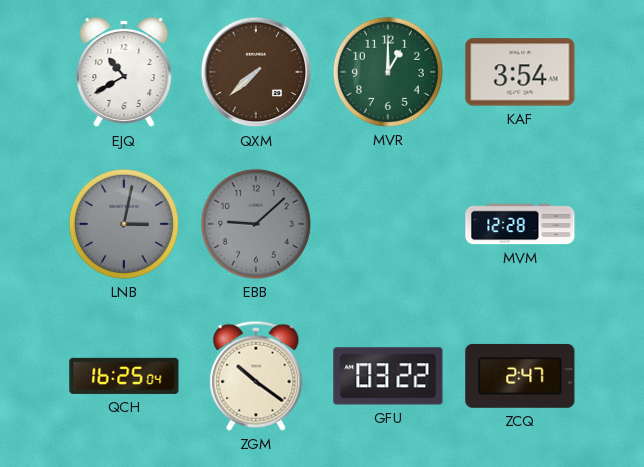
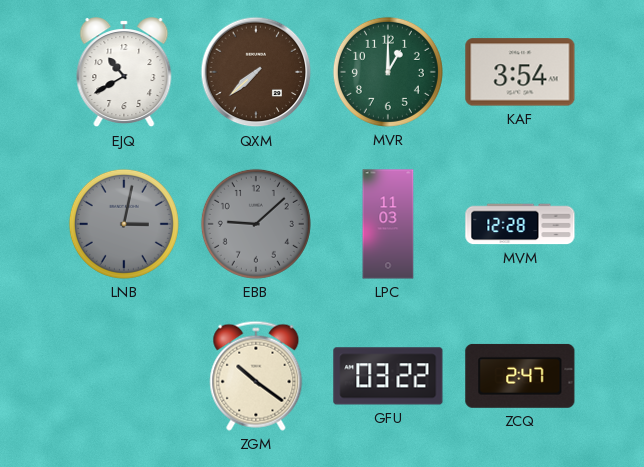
LPC: none -> 11:03
QCH: 16:25 -> none
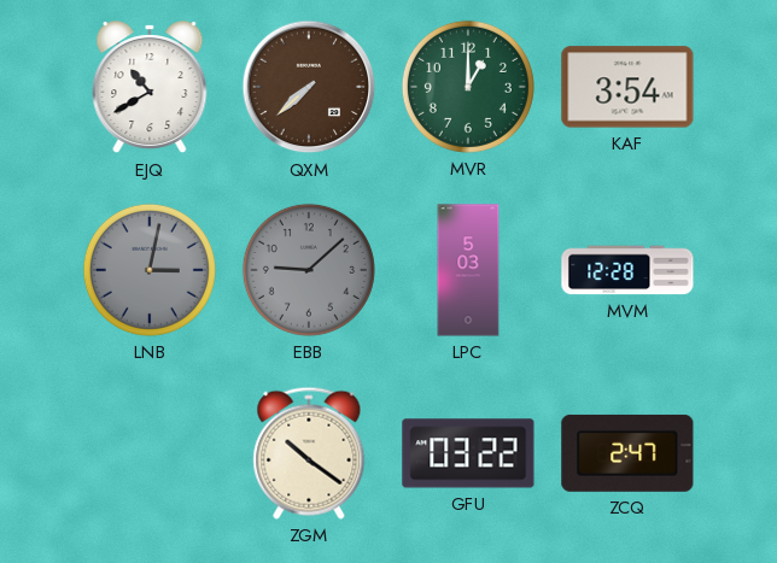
LPC: 11:03 -> 5:03
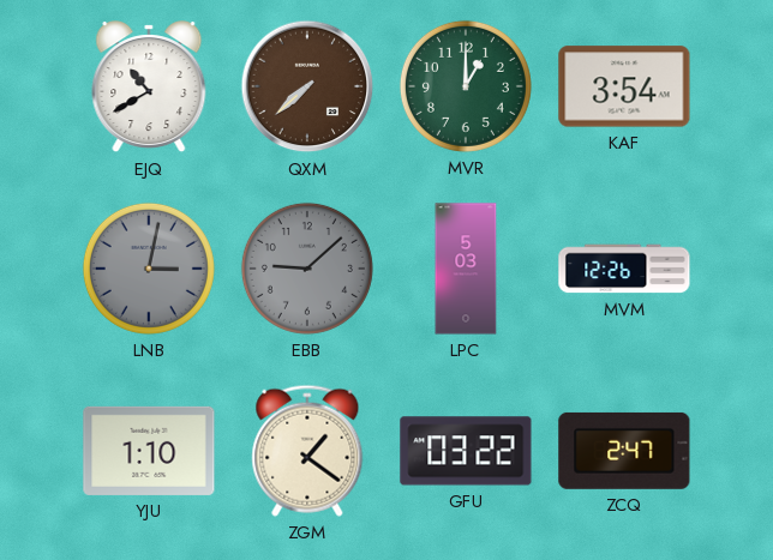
MVM: 12:28 -> 12:26
YJU: none -> 1:10
ZGM: 10:21 -> 1:21
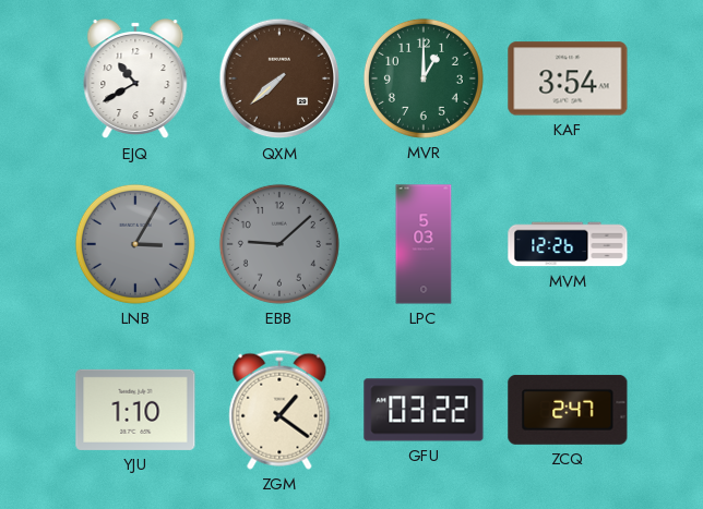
LNB: 3:02 -> 3:05
